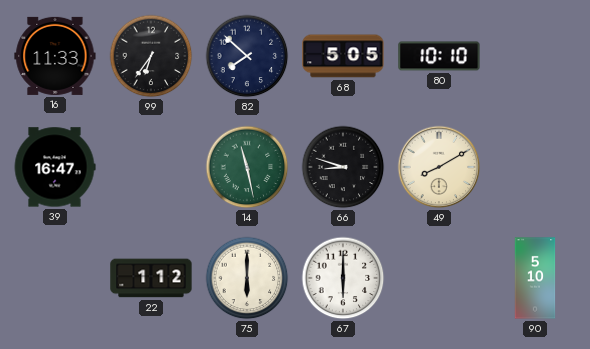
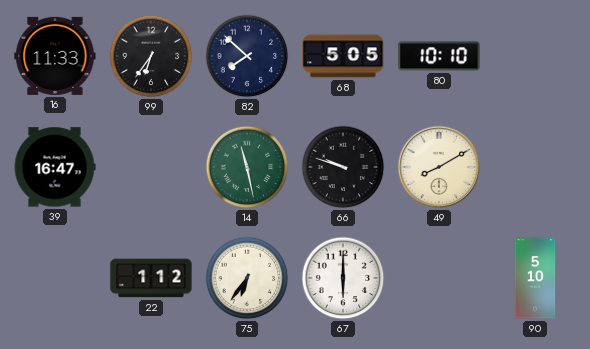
66: 8:48 -> 9:48
75: 6:00 -> 6:36
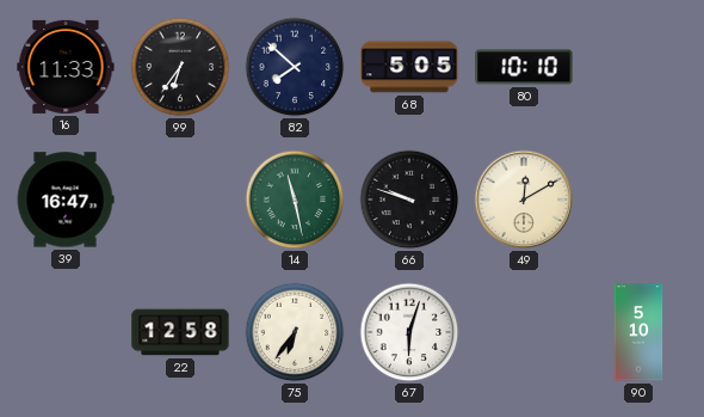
49: 8:10 -> 12:10
22: 1:12 -> 12:58
67: 6:00 -> 6:03
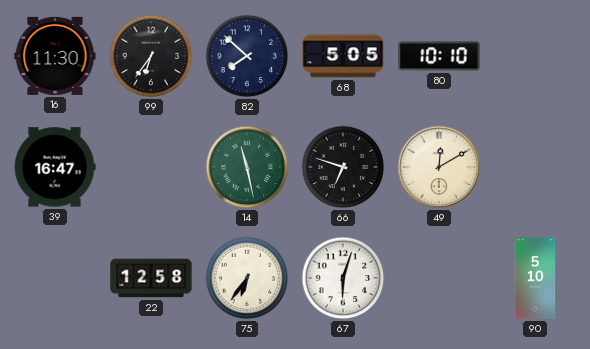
16: 11:33 -> 11:30
66: 9:48 -> 6:48
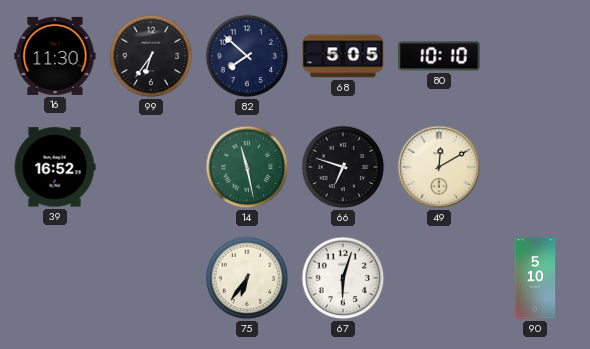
39: 16:47 -> 16:52
22: 12:58 -> none
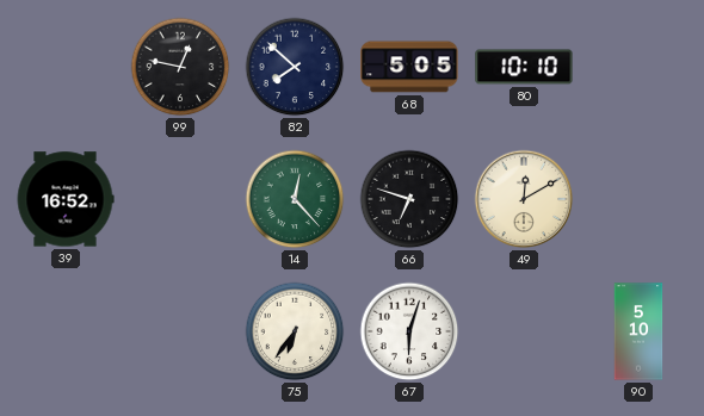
16: 11:30 -> none
99: 6:36 -> 12:47
14: 11:28 -> 12:23
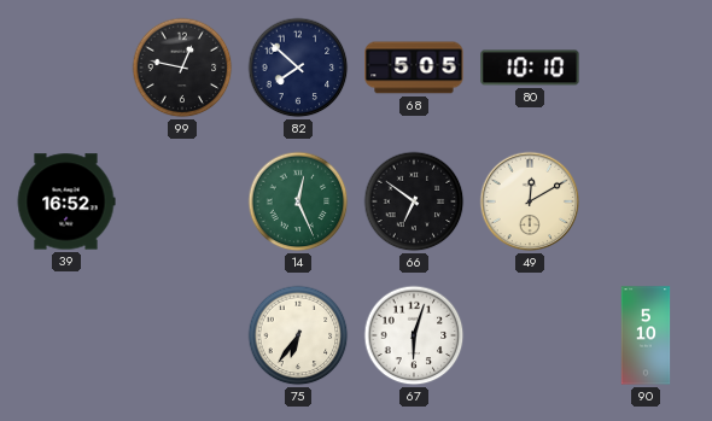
14: 12:23 -> 12:26
66: 6:48 -> 6:51
